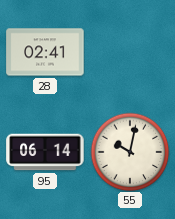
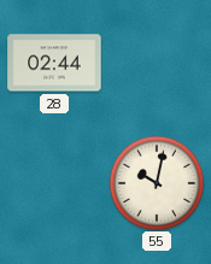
28: 02:41 -> 02:44
95: 06:14 -> none
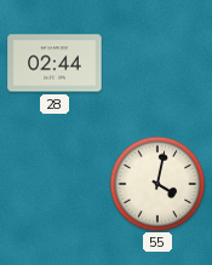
55: 10:02 -> 4:02
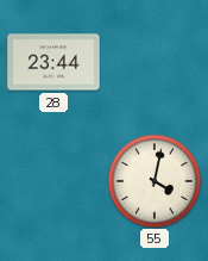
28: 02:44 -> 23:44
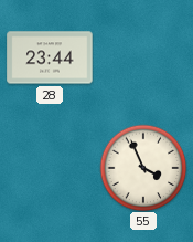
55: 4:02 -> 3:56
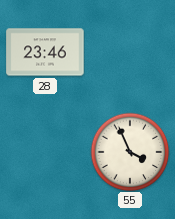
28: 23:44 -> 23:46
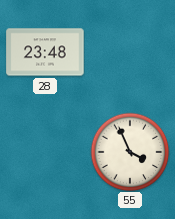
28: 23:46 -> 23:48
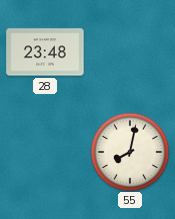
55: 3:56 -> 8:02
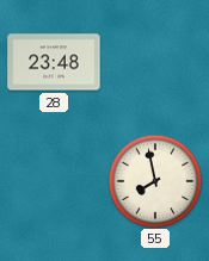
55: 8:02 -> 7:58
